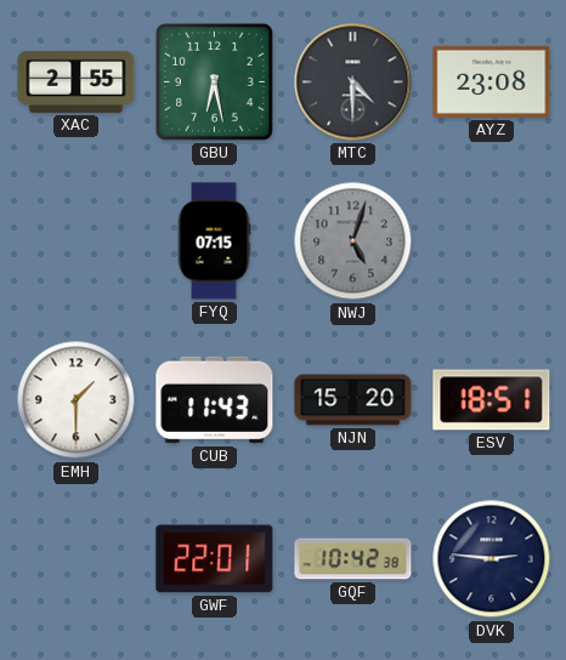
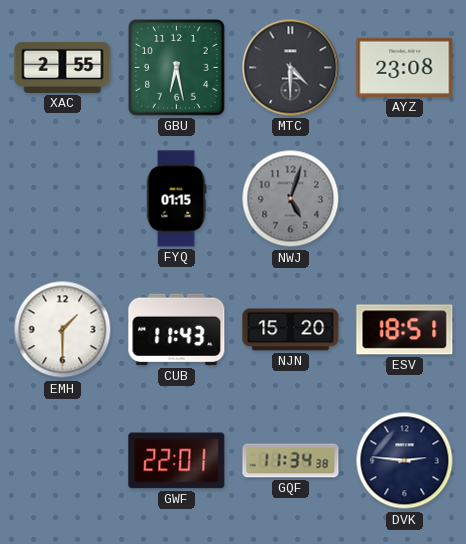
FYQ: 07:15 -> 01:15
GQF: 10:42 -> 11:34
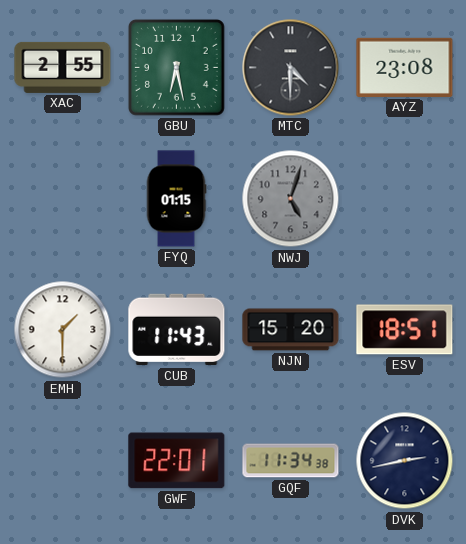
DVK: 2:46 -> 2:43
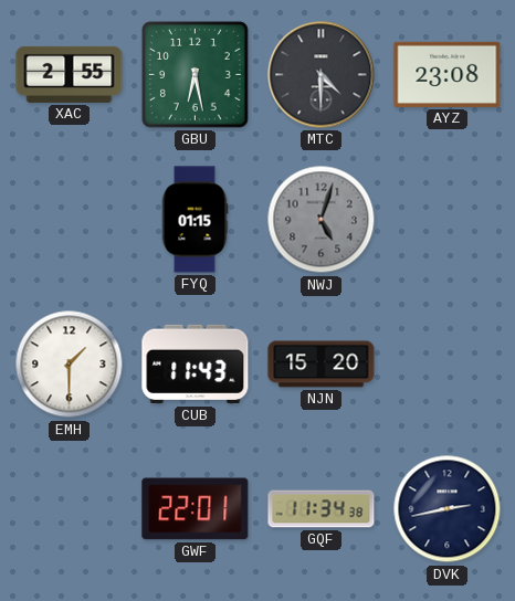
ESV: 18:51 -> none
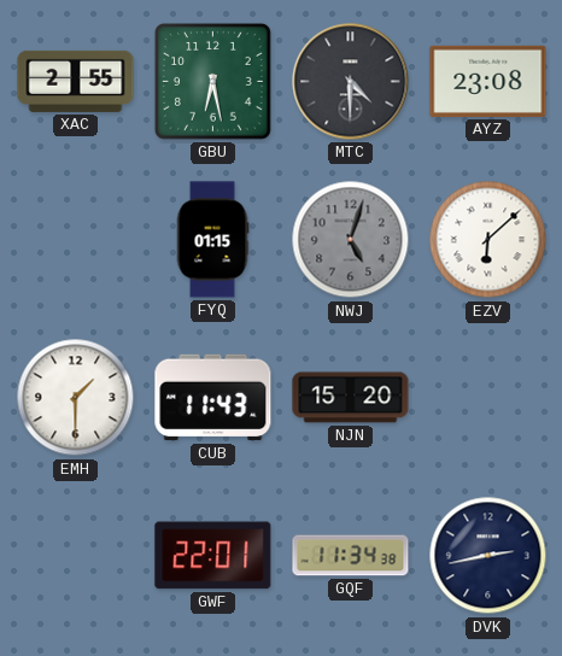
EZV: none -> 6:08
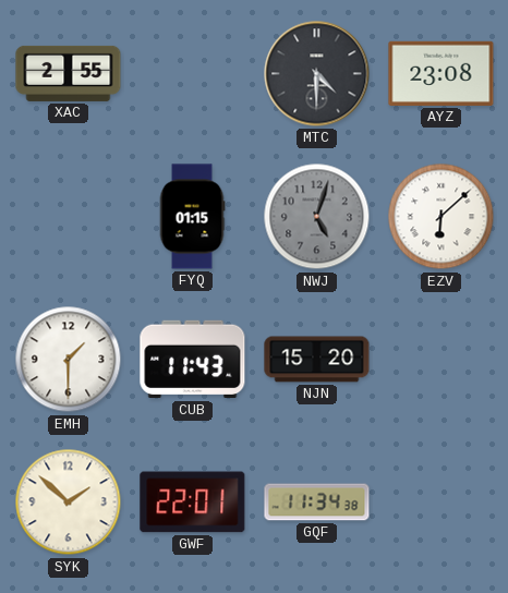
GBU: 6:28 -> none
SYK: none -> 1:52
DVK: 2:43 -> none
